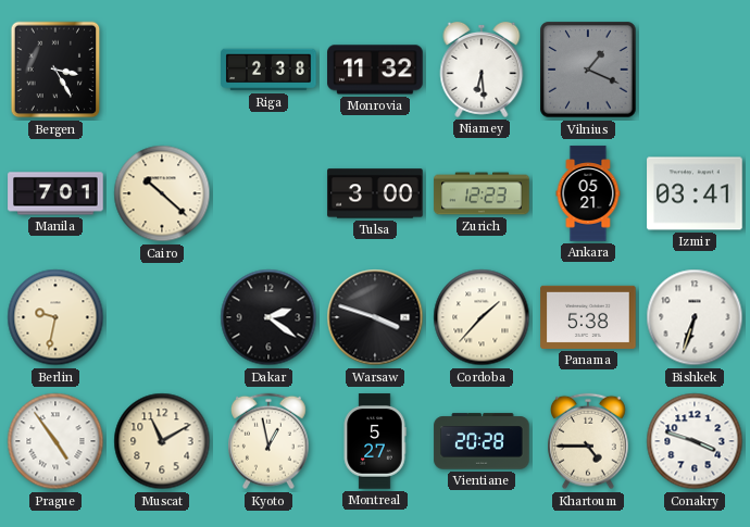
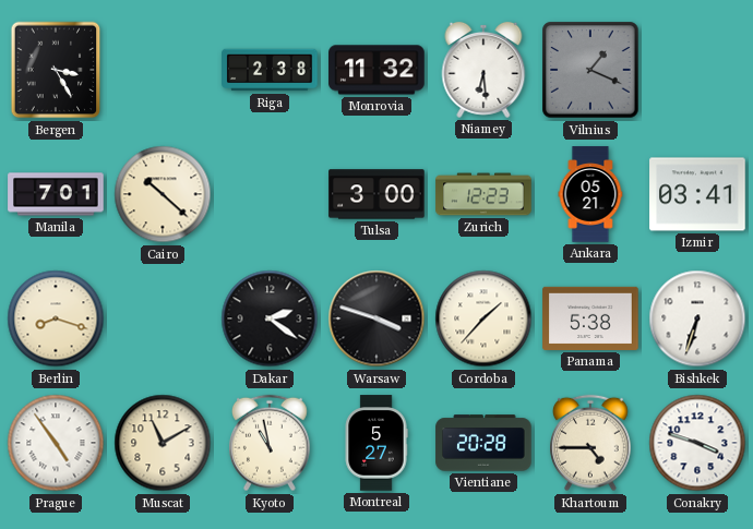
Berlin: 9:32 -> 8:18
Kyoto: 12:58 -> 10:58
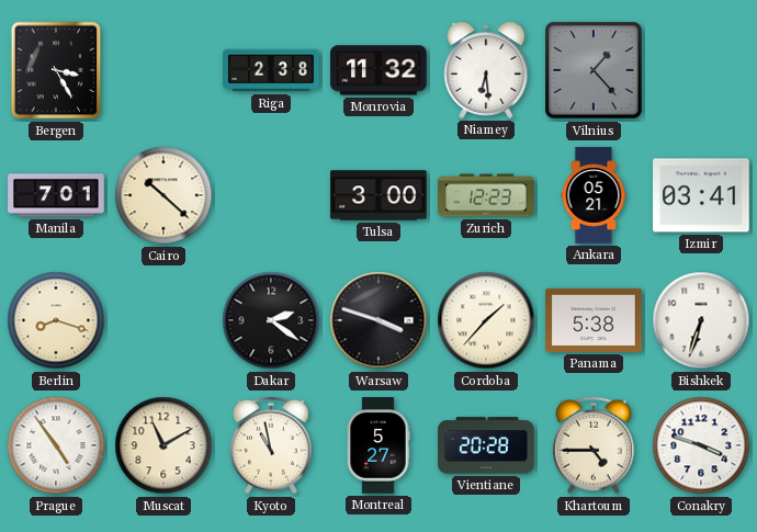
Vilnius: 1:19 -> 1:23
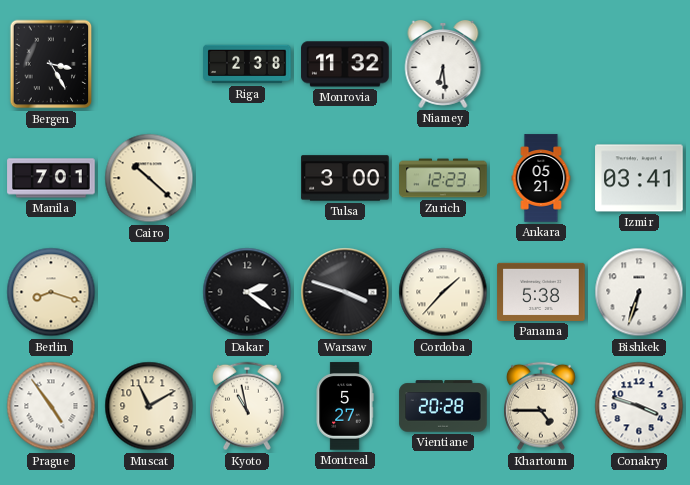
Vilnius: 1:23 -> none
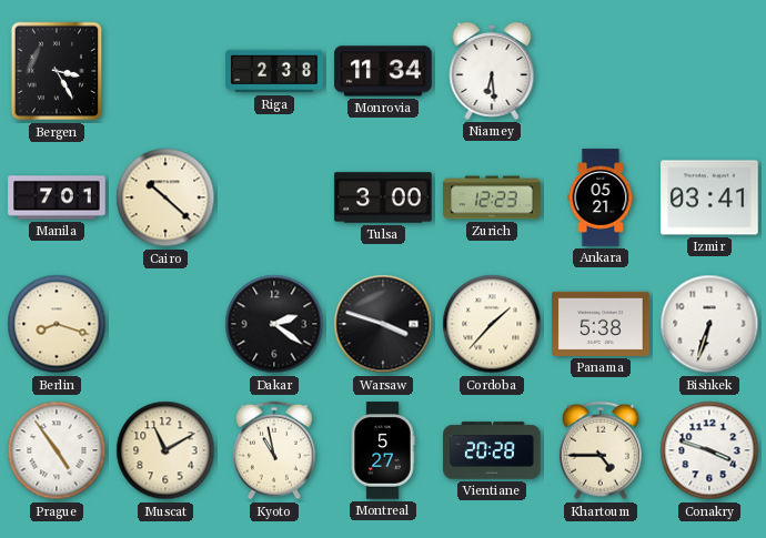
Monrovia: 11:32 -> 11:34
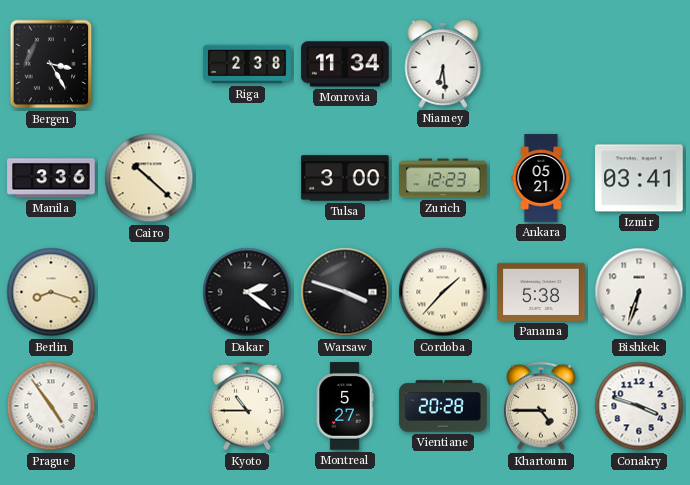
Manila: 7:01 -> 3:36
Muscat: 11:10 -> none
Kyoto: 10:58 -> 10:45
